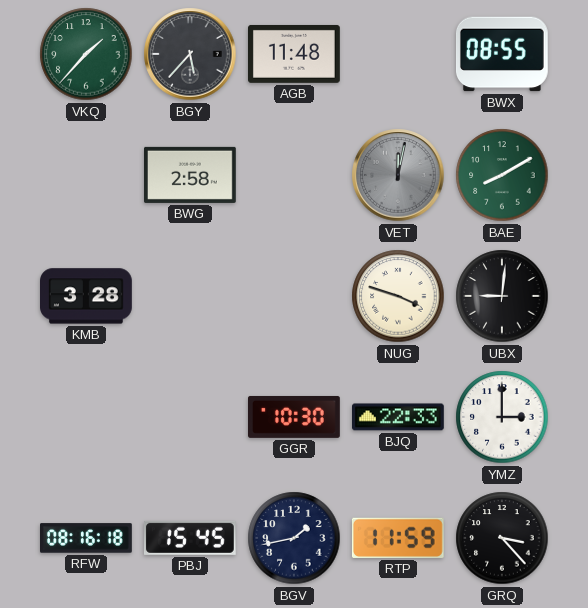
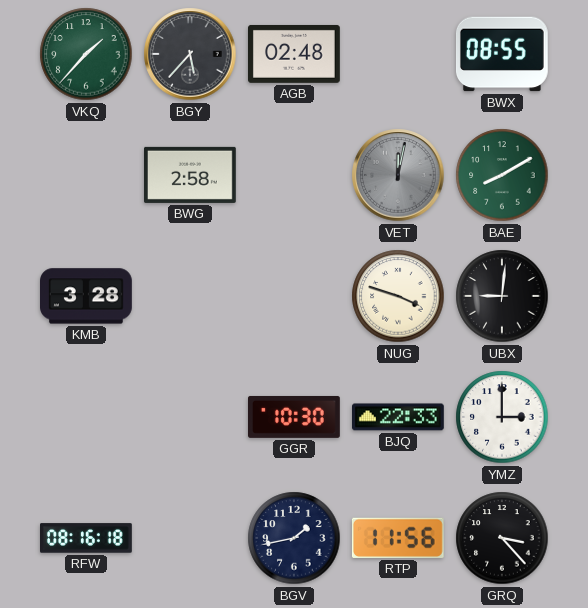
AGB: 11:48 -> 02:48
PBJ: 15:45 -> none
RTP: 11:59 -> 11:56
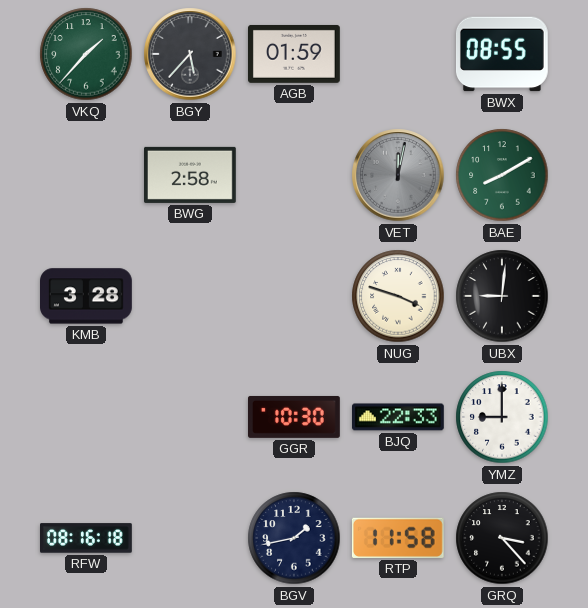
AGB: 02:48 -> 01:59
YMZ: 3:00 -> 9:00
RTP: 11:56 -> 11:58
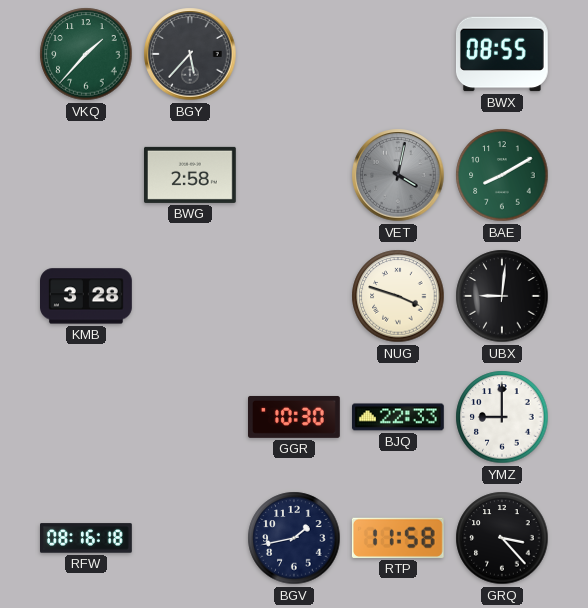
AGB: 01:59 -> none
VET: 12:02 -> 4:02
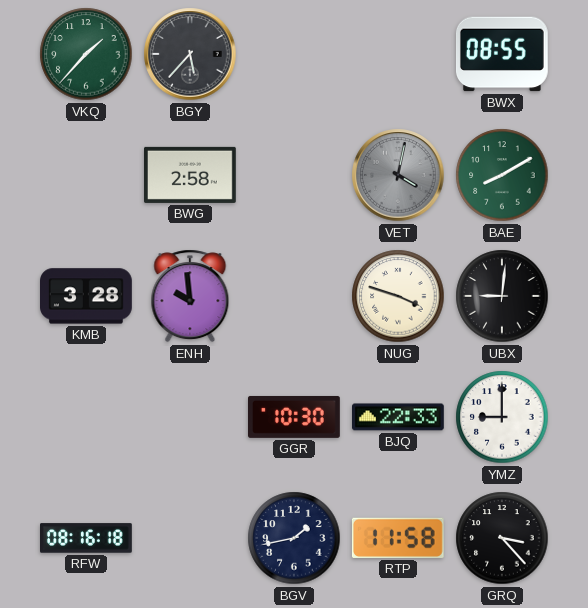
ENH: none -> 9:59
